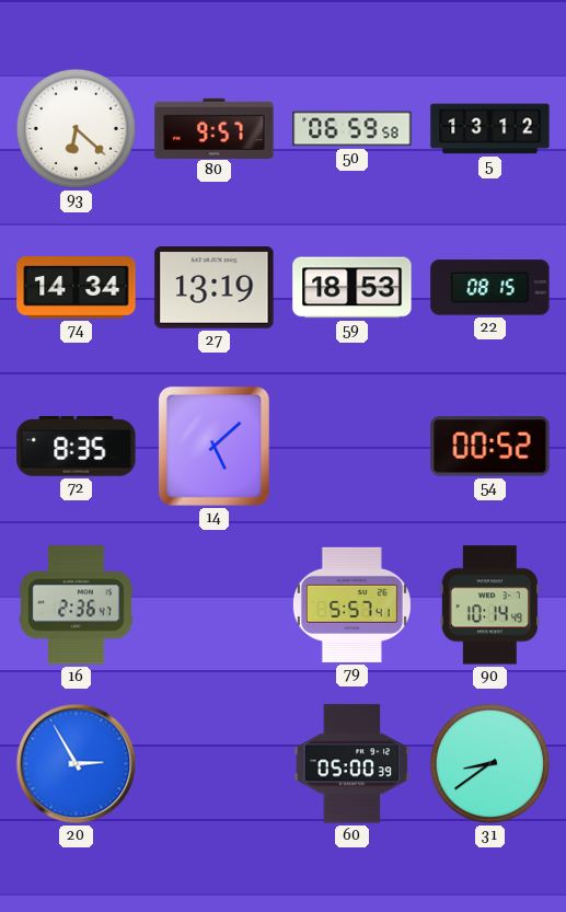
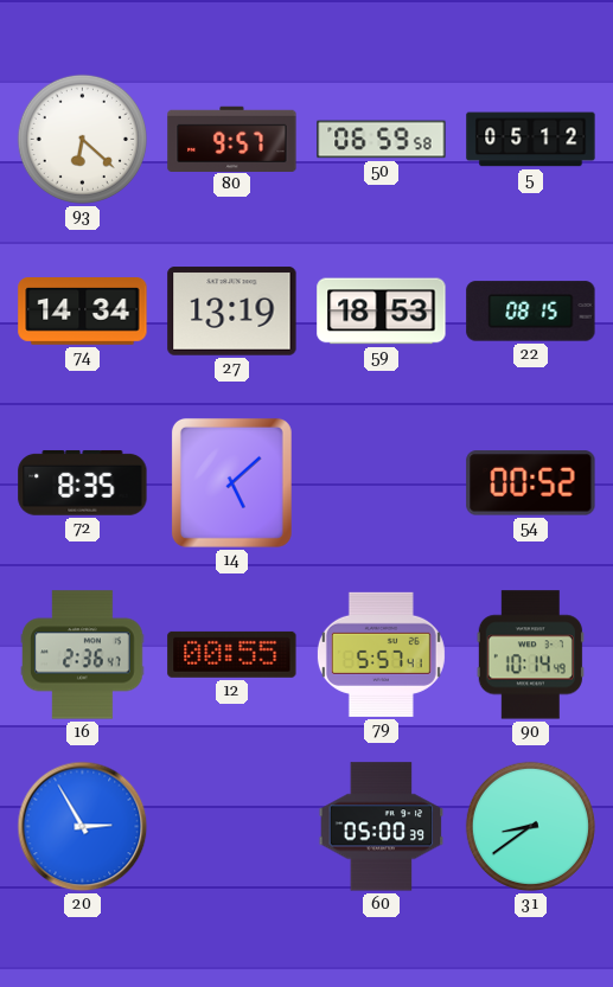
5: 13:12 -> 05:12
12: none -> 00:55
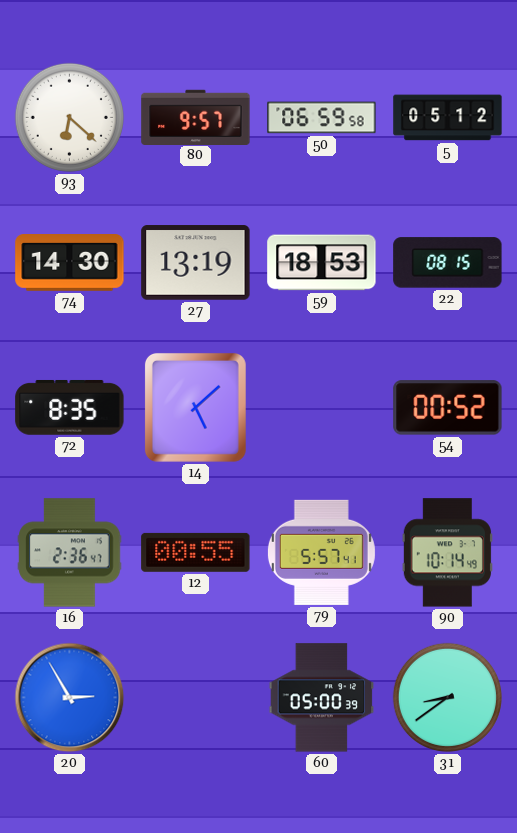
74: 14:34 -> 14:30
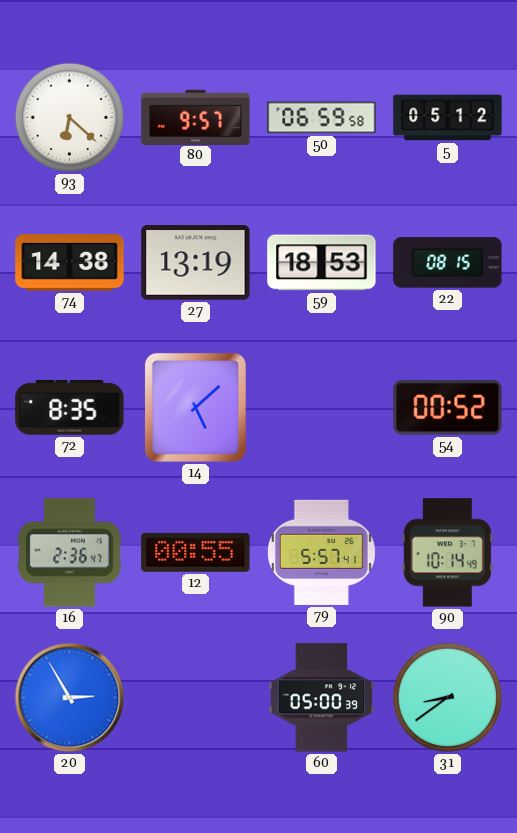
74: 14:30 -> 14:38
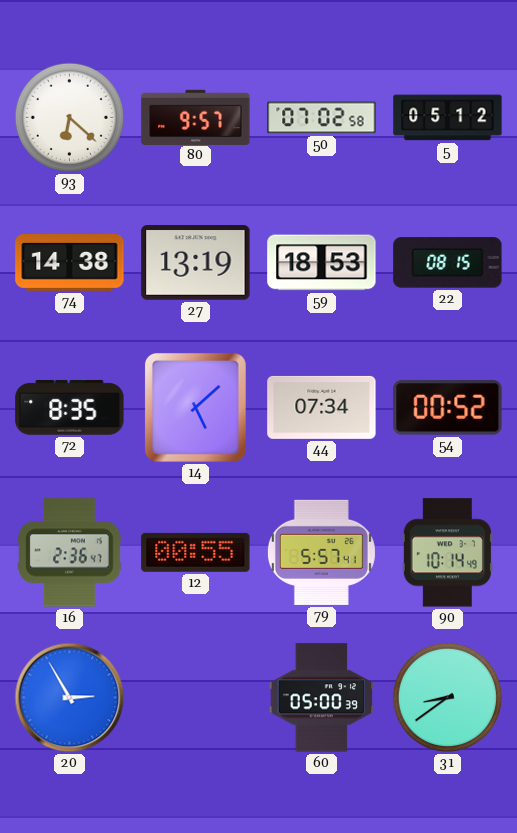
50: 06:59 -> 07:02
44: none -> 07:34
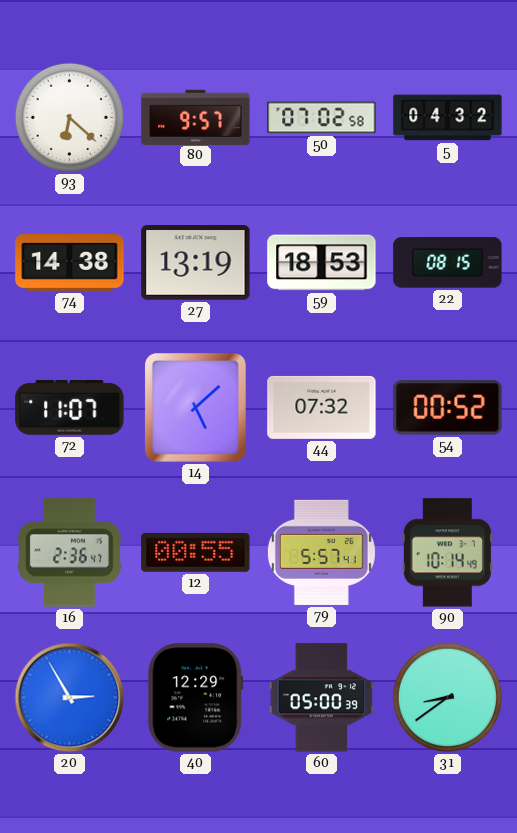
5: 05:12 -> 04:32
72: 8:35 -> 11:07
44: 07:34 -> 07:32
40: none -> 12:29
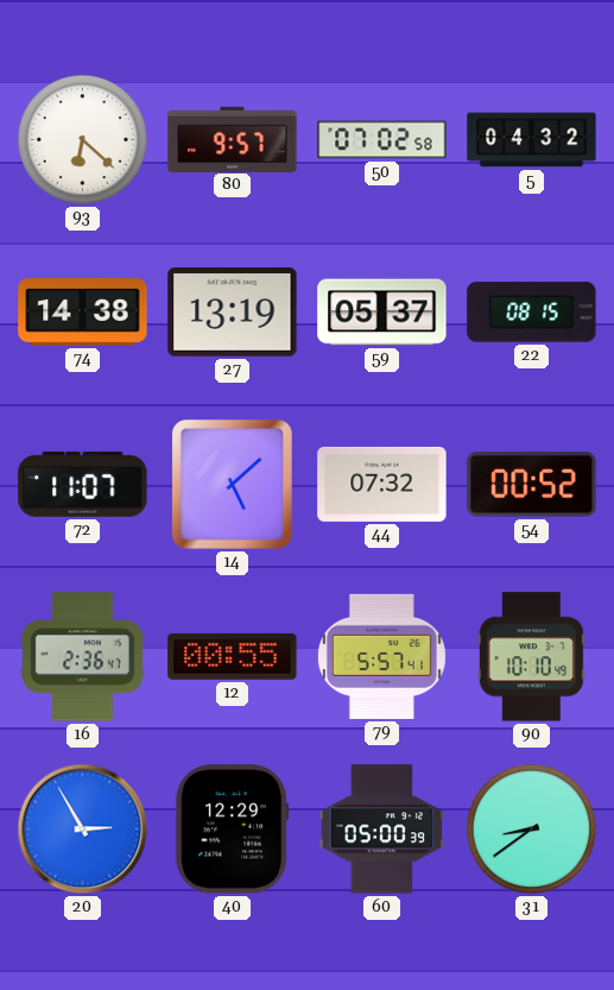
59: 18:53 -> 05:37
90: 10:14 -> 10:10
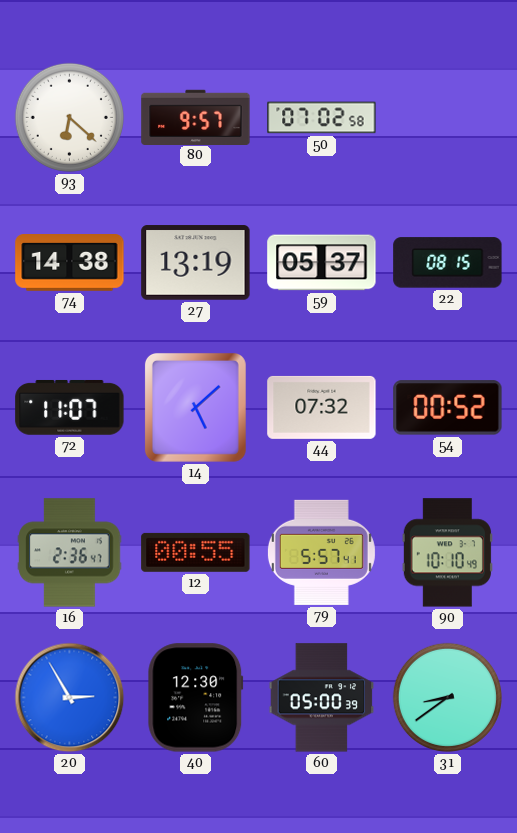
5: 04:32 -> none
40: 12:29 -> 12:30
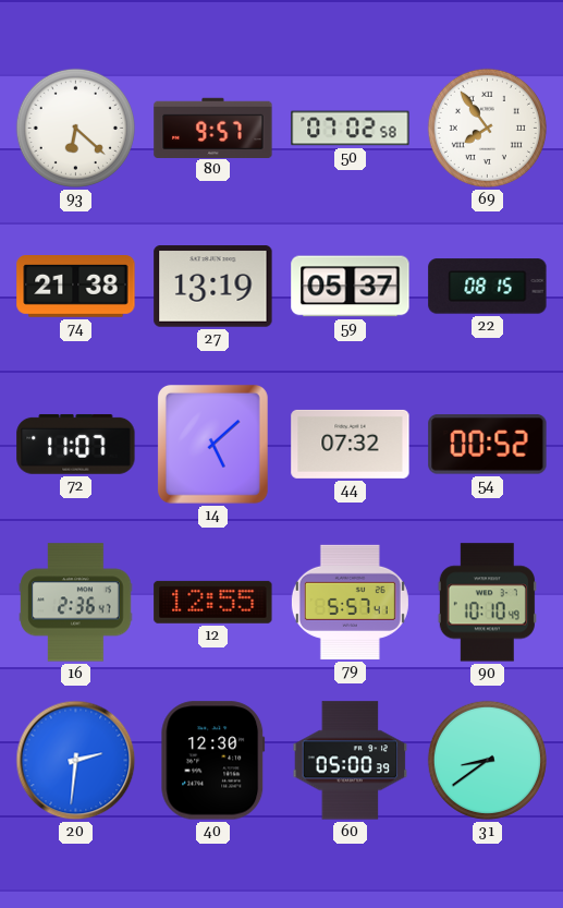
69: none -> 7:54
74: 14:38 -> 21:38
12: 00:55 -> 12:55
20: 2:55 -> 2:31
